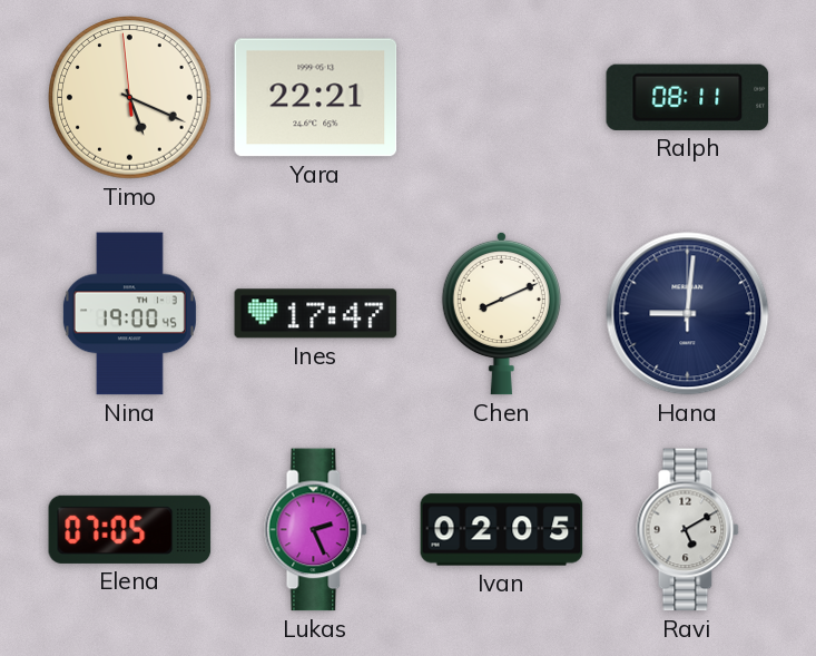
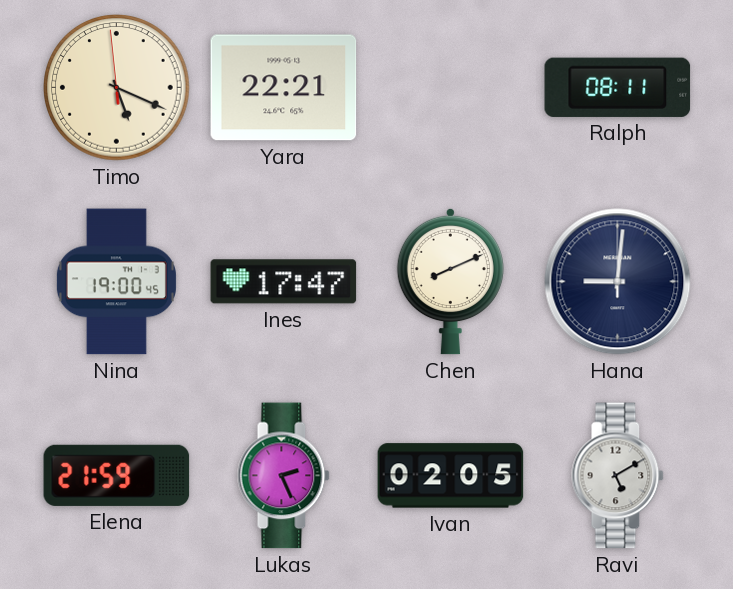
Elena: 07:05 -> 21:59
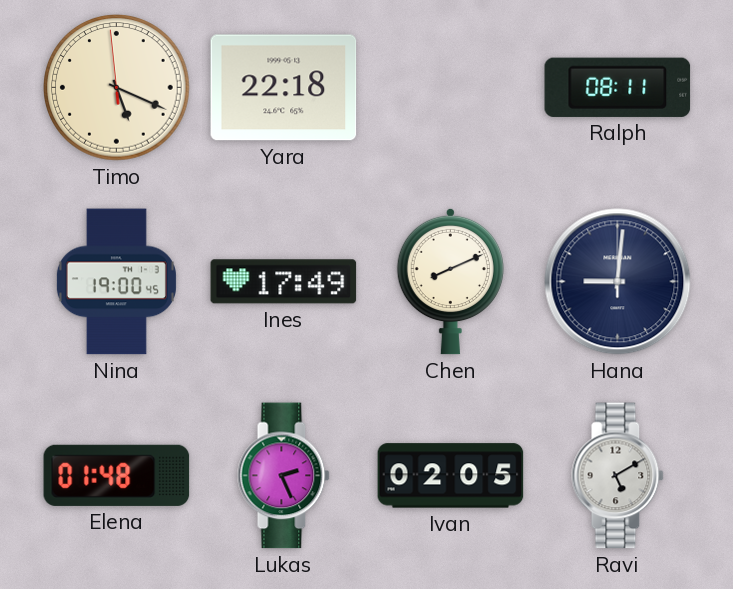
Yara: 22:21 -> 22:18
Ines: 17:47 -> 17:49
Elena: 21:59 -> 01:48
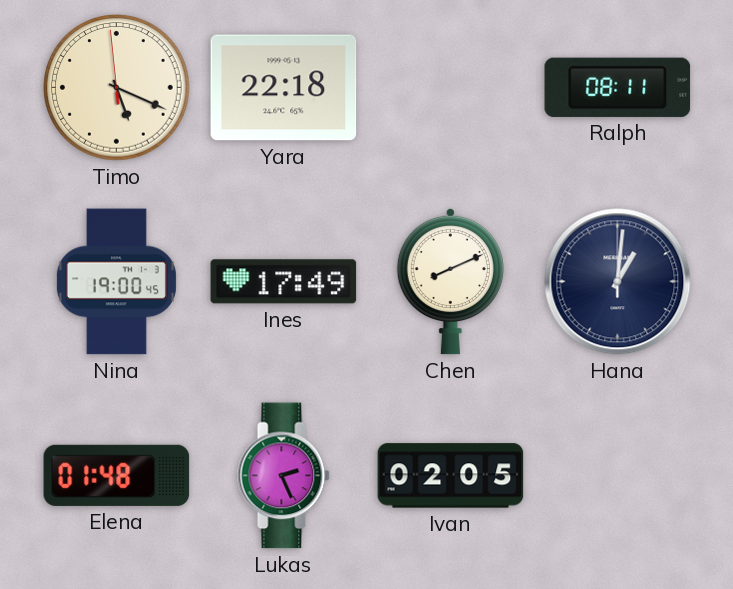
Hana: 9:01 -> 1:01
Ravi: 5:10 -> none
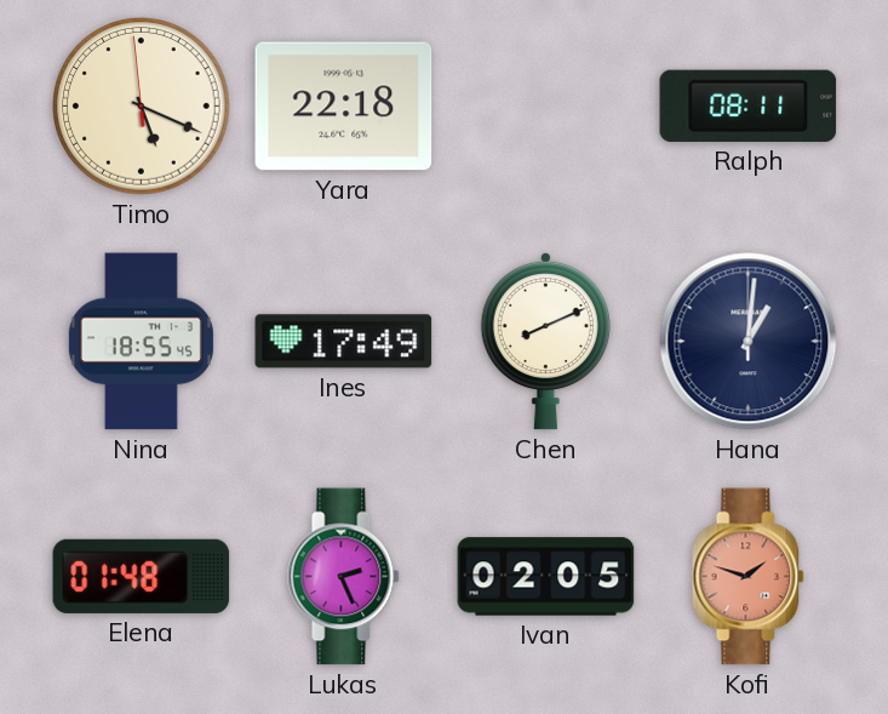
Nina: 19:00 -> 18:55
Kofi: none -> 1:48
